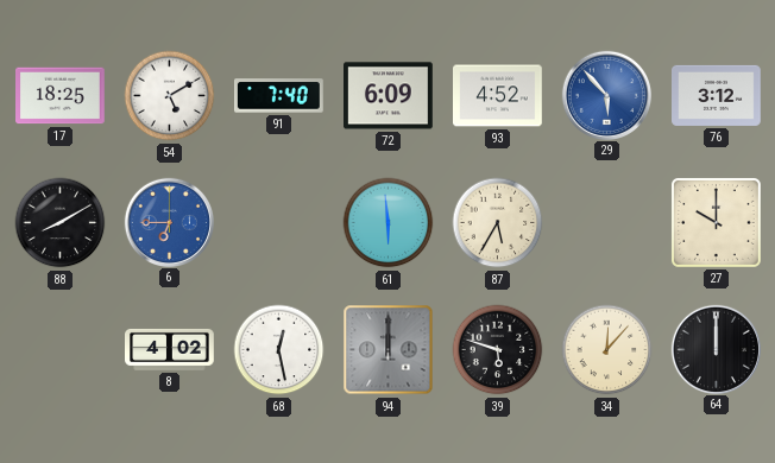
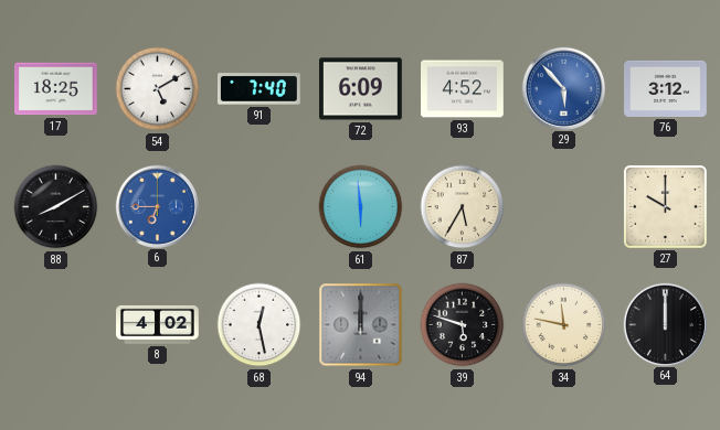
34: 12:07 -> 11:47
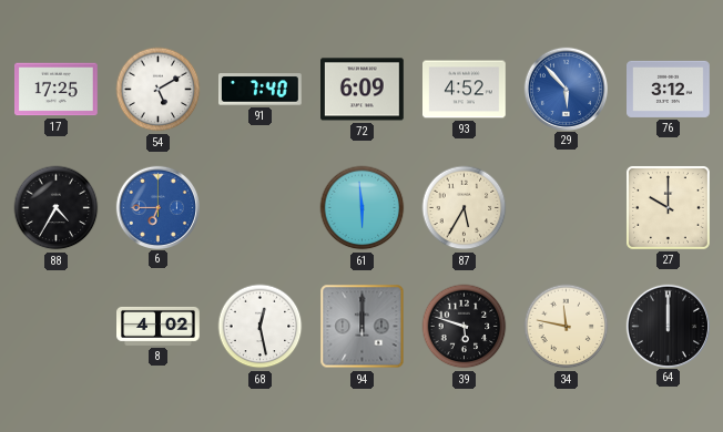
17: 18:25 -> 17:25
88: 8:10 -> 4:35
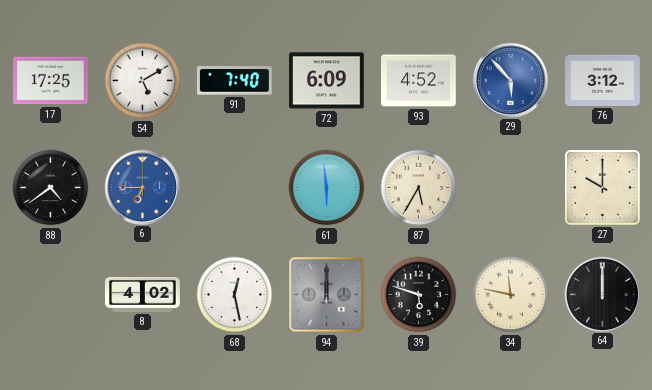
88: 4:35 -> 4:39
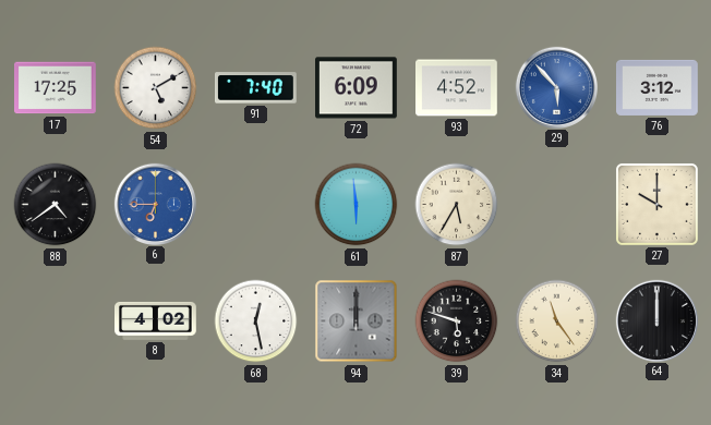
34: 11:47 -> 11:24
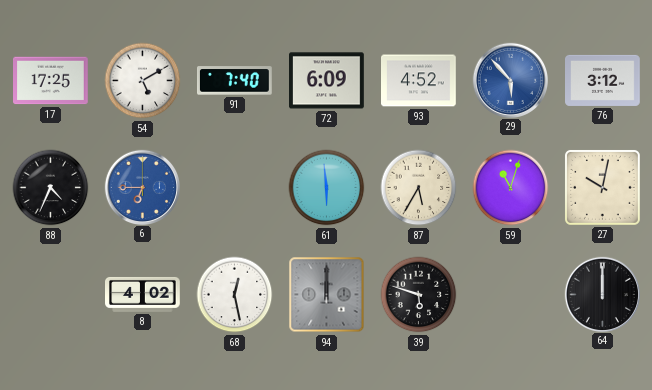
88: 4:39 -> 4:34
59: none -> 11:03
27: 10:00 -> 10:02
34: 11:24 -> none
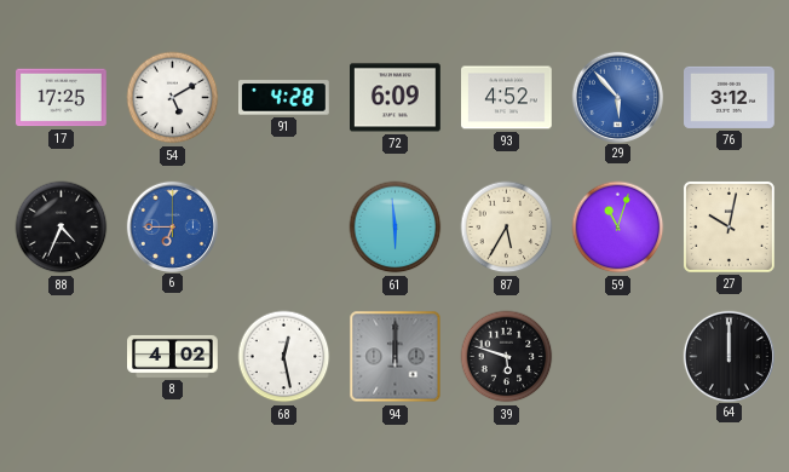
91: 7:40 -> 4:28
